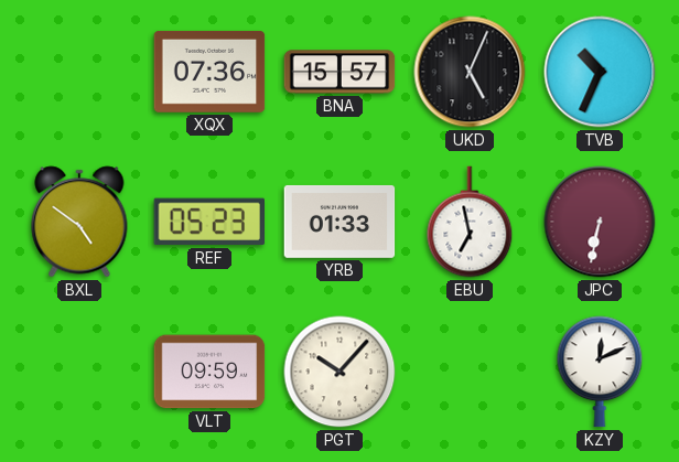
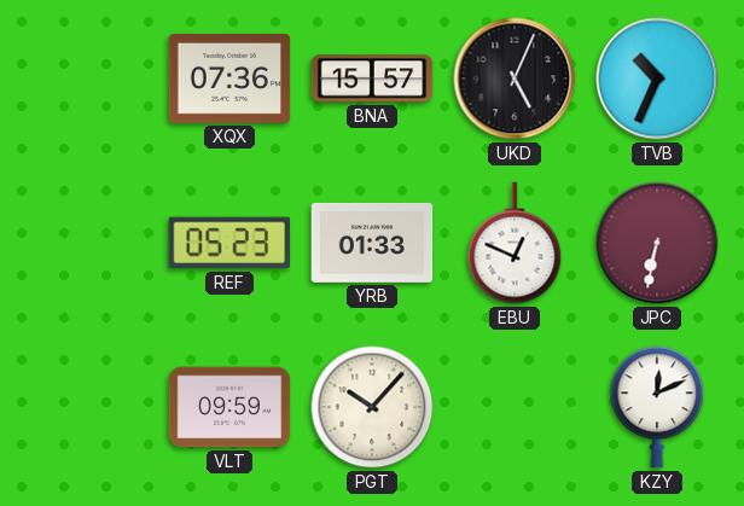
BXL: 4:51 -> none
EBU: 6:58 -> 12:49
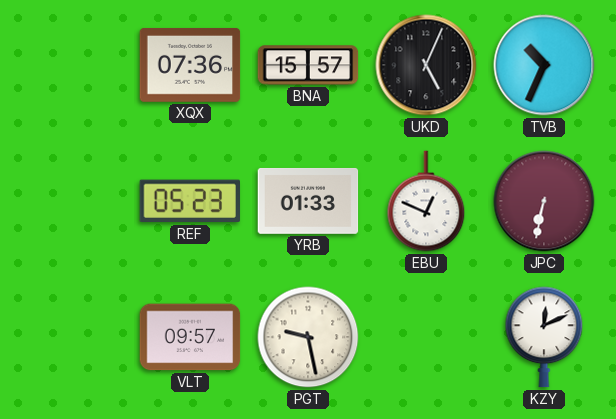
VLT: 09:59 -> 09:57
PGT: 10:07 -> 9:28
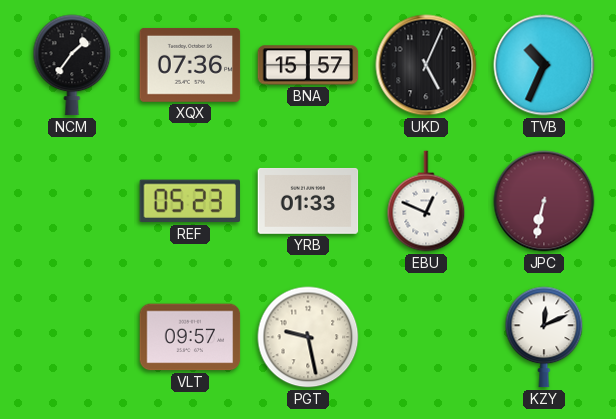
NCM: none -> 1:36
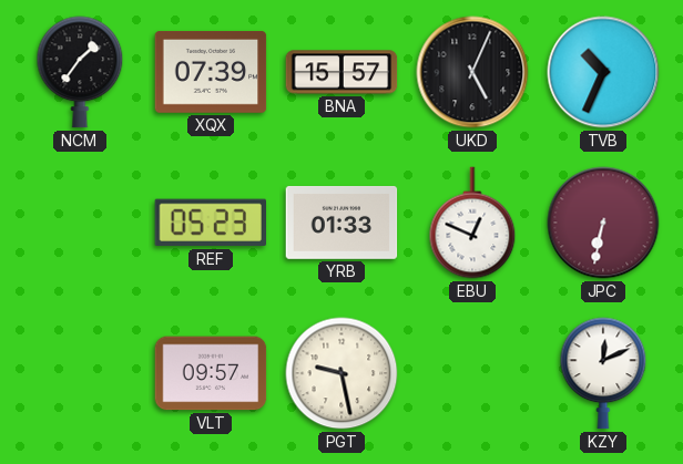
XQX: 07:36 -> 07:39
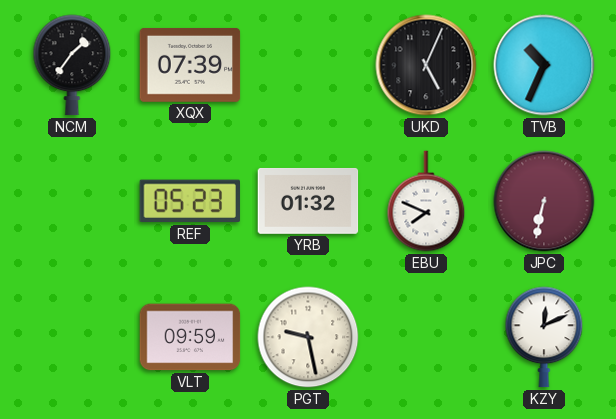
BNA: 15:57 -> none
YRB: 01:33 -> 01:32
EBU: 12:49 -> 7:49
VLT: 09:57 -> 09:59
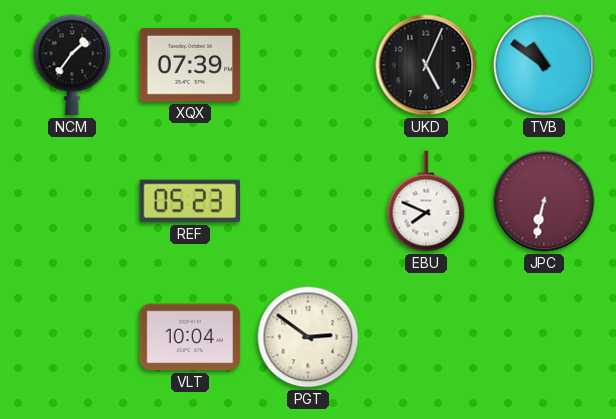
TVB: 10:34 -> 10:51
YRB: 01:32 -> none
VLT: 09:59 -> 10:04
PGT: 9:28 -> 2:51
KZY: 12:11 -> none
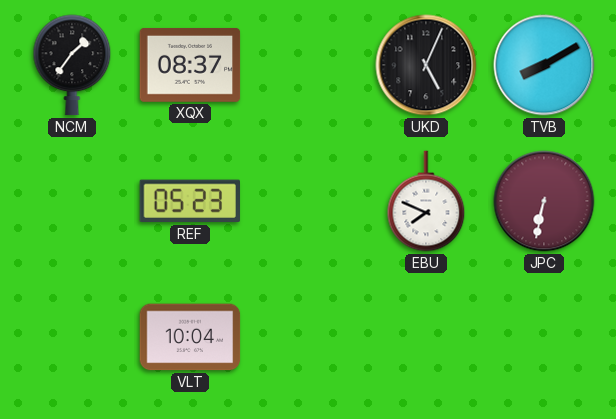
XQX: 07:39 -> 08:37
TVB: 10:51 -> 8:10
PGT: 2:51 -> none
